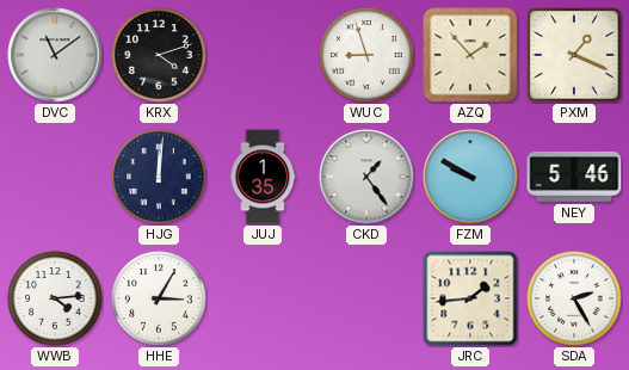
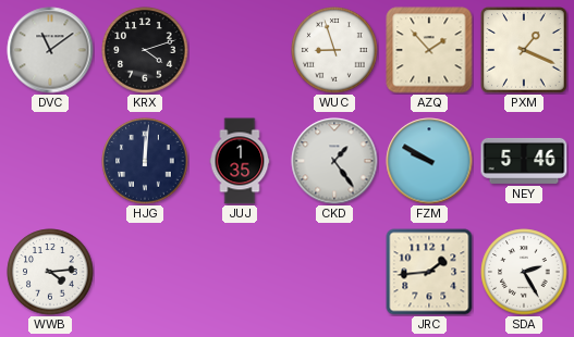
HHE: 3:05 -> none
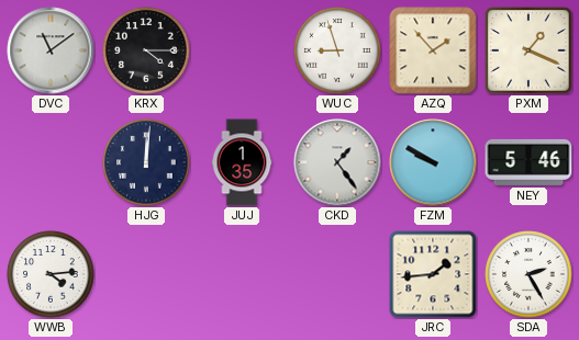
KRX: 4:12 -> 4:15
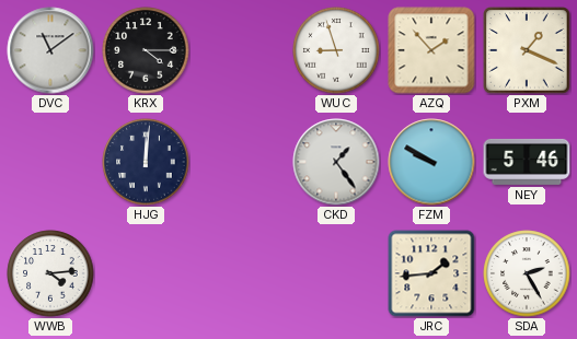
JUJ: 1:35 -> none
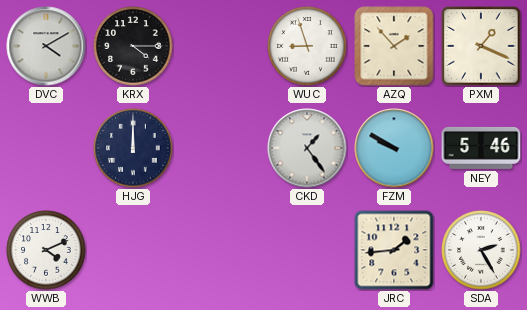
DVC: 11:09 -> 4:10
HJG: 12:01 -> 12:00
WWB: 4:14 -> 4:11
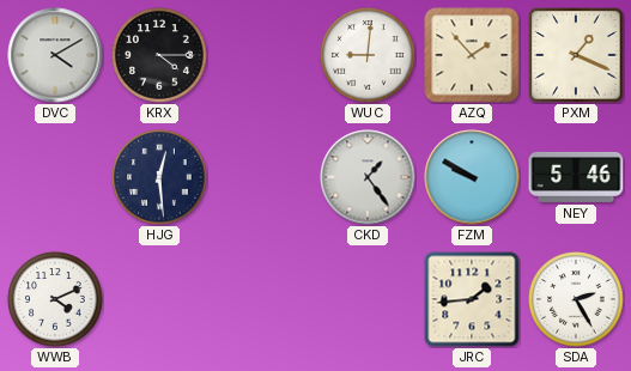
WUC: 8:57 -> 9:01
HJG: 12:00 -> 12:29
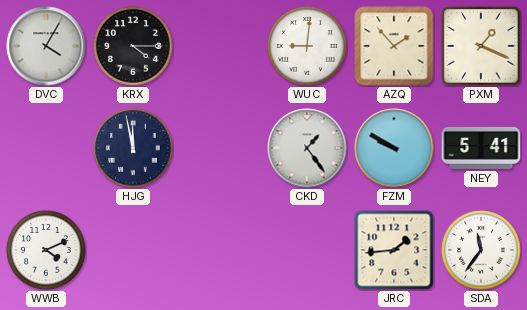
DVC: 4:10 -> 4:05
HJG: 12:29 -> 11:58
NEY: 5:46 -> 5:41
SDA: 2:25 -> 11:36
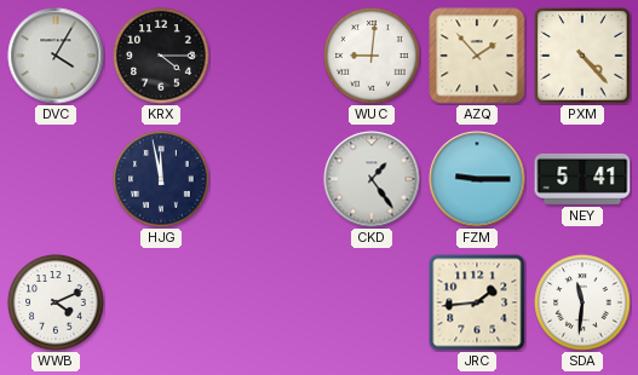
PXM: 1:19 -> 4:23
FZM: 9:50 -> 9:15
SDA: 11:36 -> 11:31
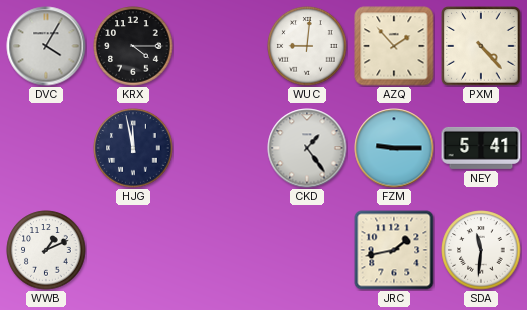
WWB: 4:11 -> 1:11
JRC: 1:44 -> 1:43
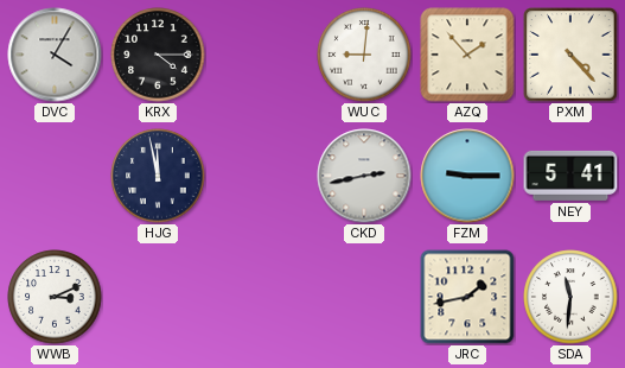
CKD: 1:24 -> 2:43
WWB: 1:11 -> 3:11
